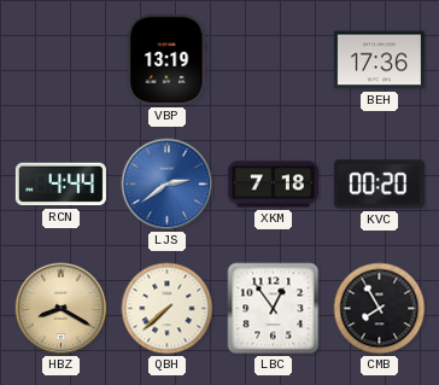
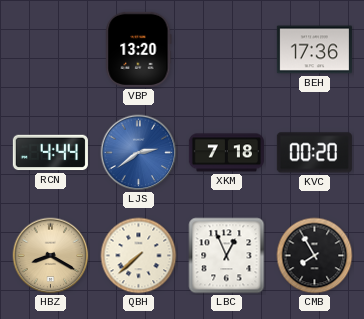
VBP: 13:19 -> 13:20
LBC: 12:54 -> 12:56
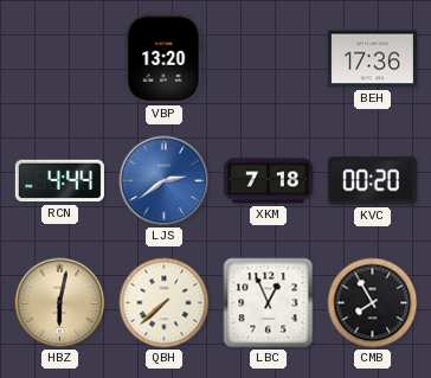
HBZ: 8:20 -> 6:02
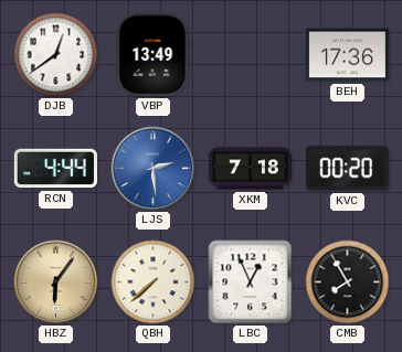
DJB: none -> 12:39
VBP: 13:20 -> 13:49
LJS: 2:39 -> 2:29
HBZ: 6:02 -> 6:06
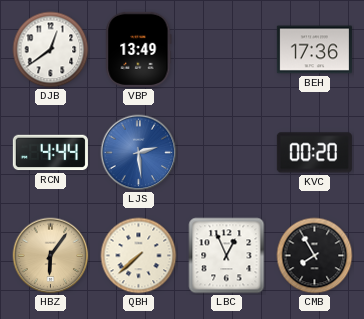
XKM: 7:18 -> none
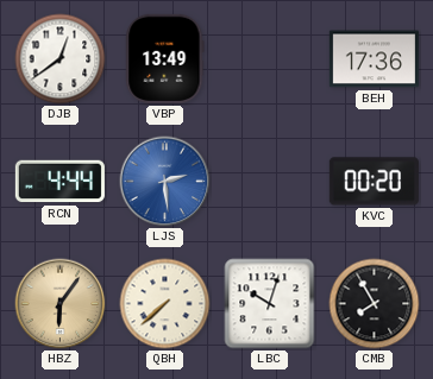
LBC: 12:56 -> 10:03
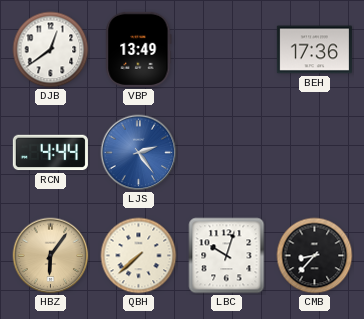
LJS: 2:29 -> 2:24
KVC: 00:20 -> none
CMB: 7:55 -> 8:37
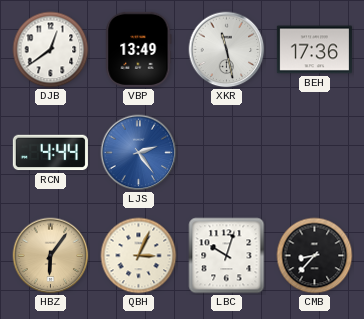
XKR: none -> 11:28
QBH: 7:38 -> 3:04
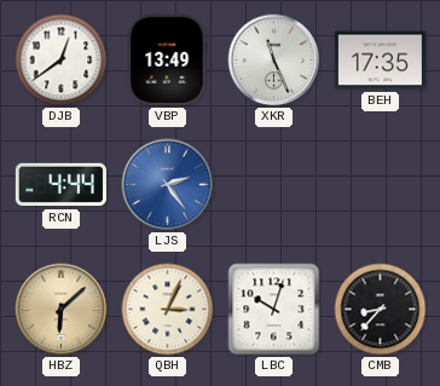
XKR: 11:28 -> 11:26
BEH: 17:36 -> 17:35
HBZ: 6:06 -> 6:08
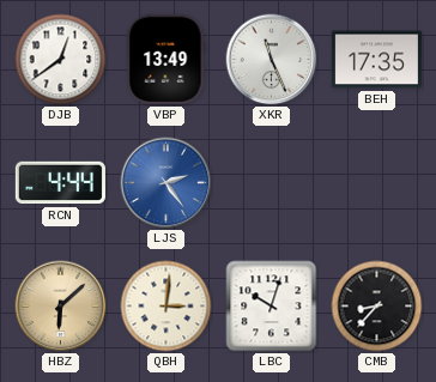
QBH: 3:04 -> 3:01
